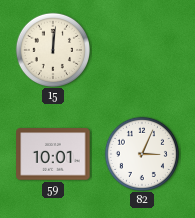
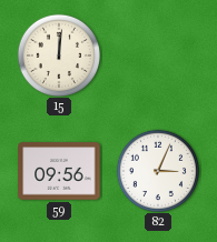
59: 10:01 -> 09:56
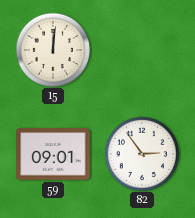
59: 09:56 -> 09:01
82: 3:04 -> 2:54
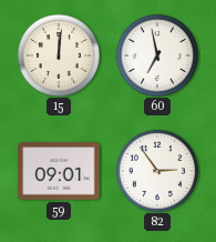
60: none -> 6:58
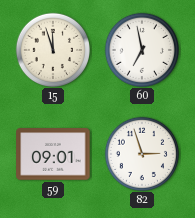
15: 12:01 -> 11:57
82: 2:54 -> 2:57
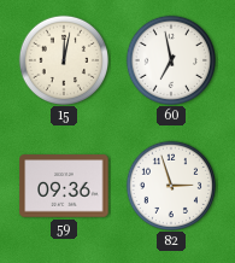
15: 11:57 -> 12:02
59: 09:01 -> 09:36
